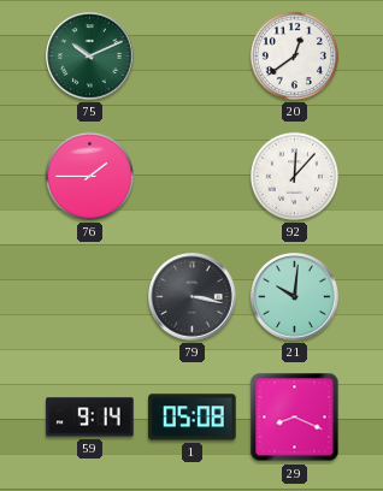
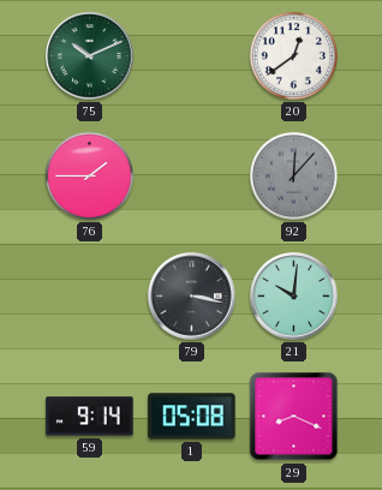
92 dial: white -> grey
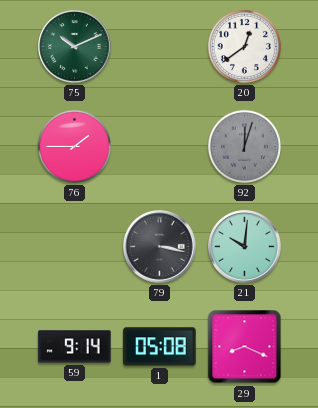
92: 12:07 -> 12:03
